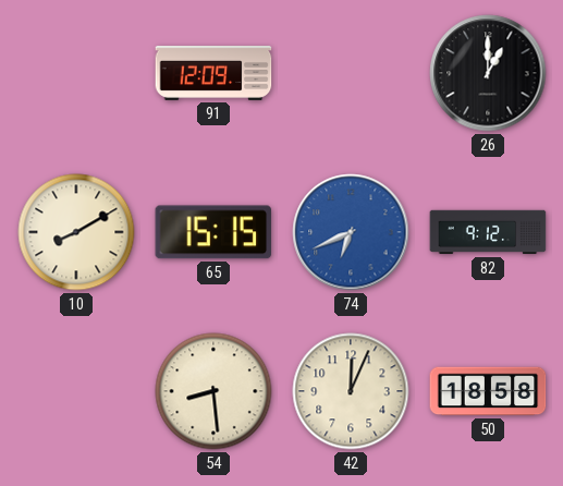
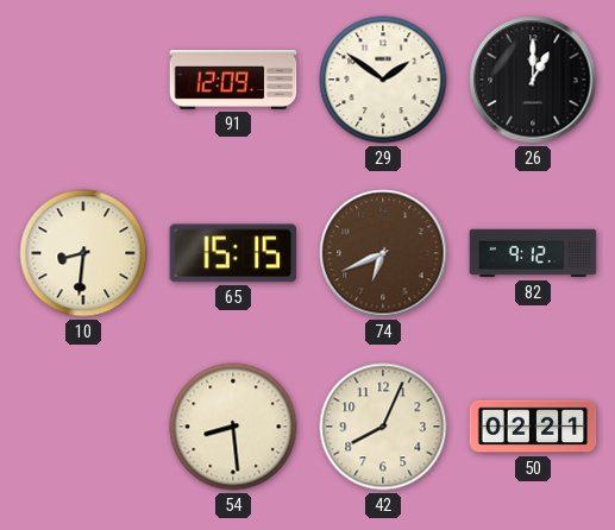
29: none -> 1:51
10: 8:10 -> 8:31
74 dial: blue -> brown
42: 12:04 -> 8:04
50: 18:58 -> 02:21
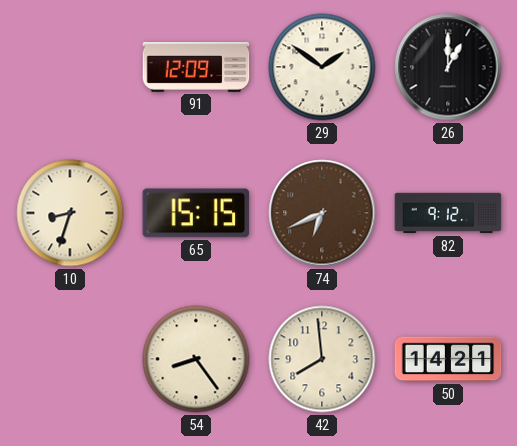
10: 8:31 -> 8:33
54: 8:29 -> 8:24
42: 8:04 -> 7:59
50: 02:21 -> 14:21
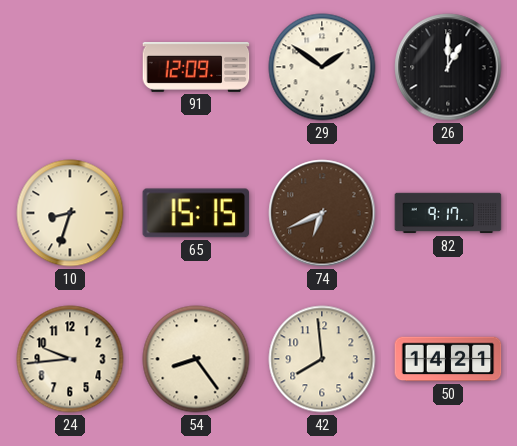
82: 9:12 -> 9:17
24: none -> 9:44
